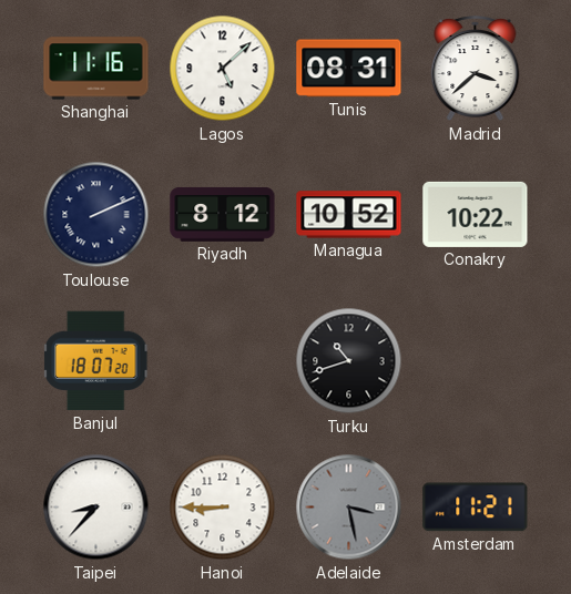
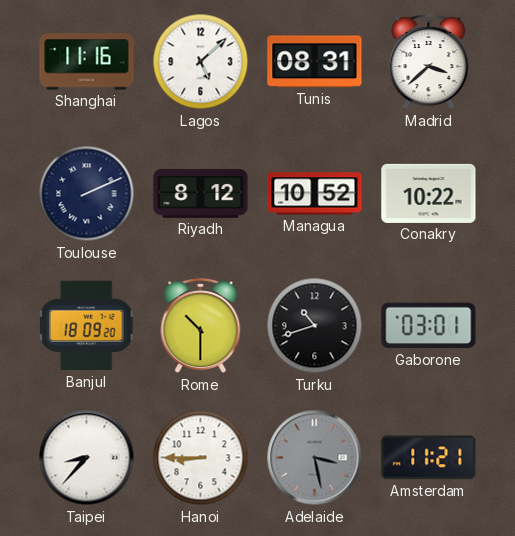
Banjul: 18:07 -> 18:09
Rome: none -> 10:30
Gaborone: none -> 03:01
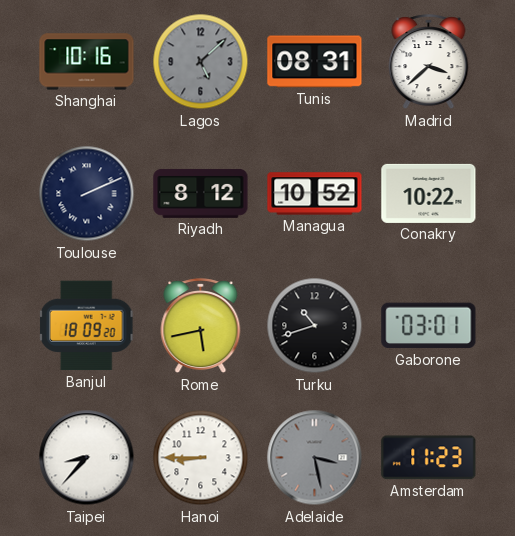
Shanghai: 11:16 -> 10:16
Lagos dial: white -> grey
Rome: 10:30 -> 5:43
Amsterdam: 11:21 -> 11:23
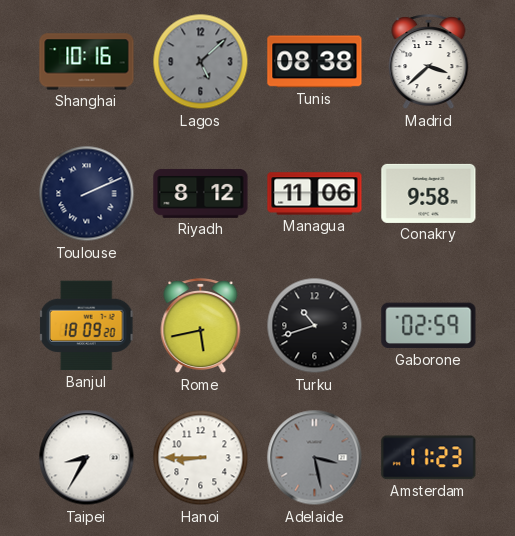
Tunis: 08:31 -> 08:38
Managua: 10:52 -> 11:06
Conakry: 10:22 -> 9:58
Gaborone: 03:01 -> 02:59
Taipei: 8:37 -> 8:35
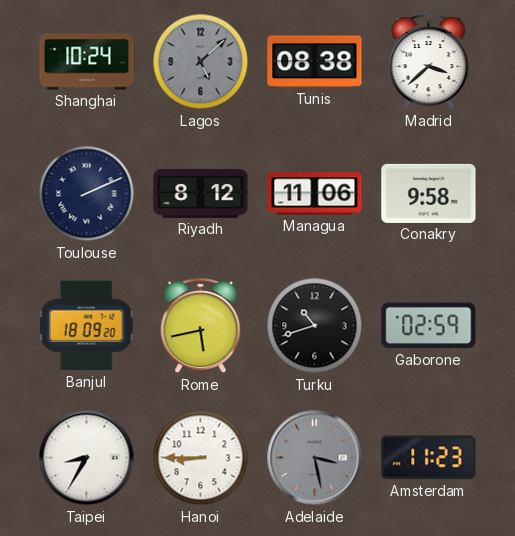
Shanghai: 10:16 -> 10:24
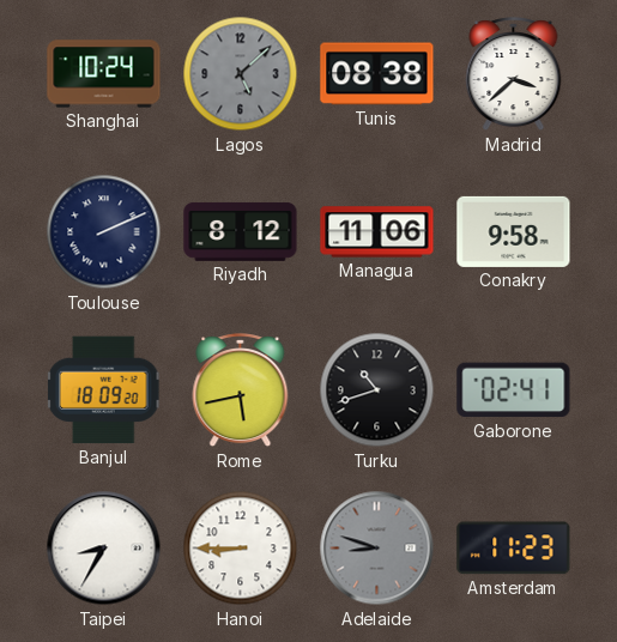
Gaborone: 02:59 -> 02:41
Adelaide: 3:28 -> 8:48
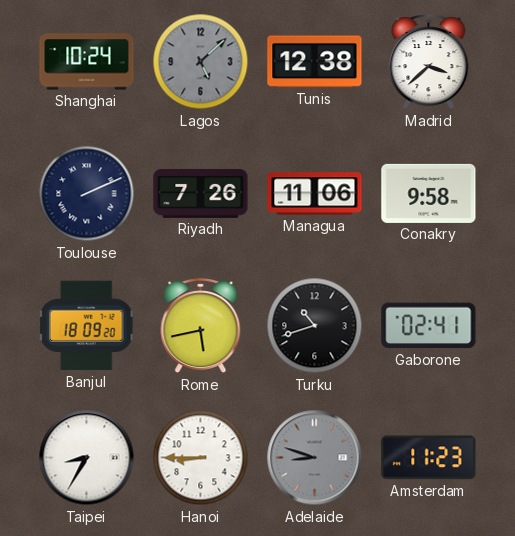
Tunis: 08:38 -> 12:38
Riyadh: 8:12 -> 7:26
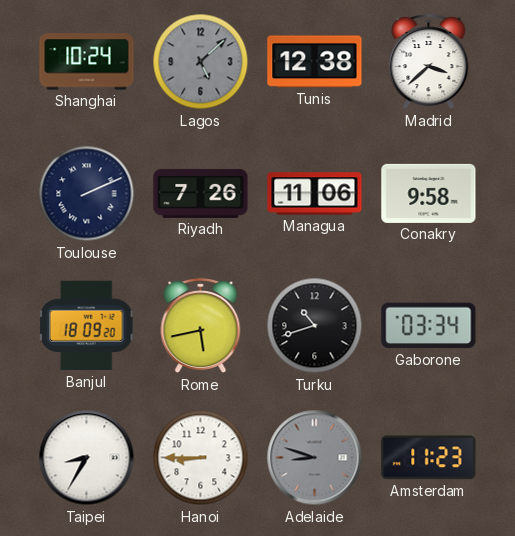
Gaborone: 02:41 -> 03:34
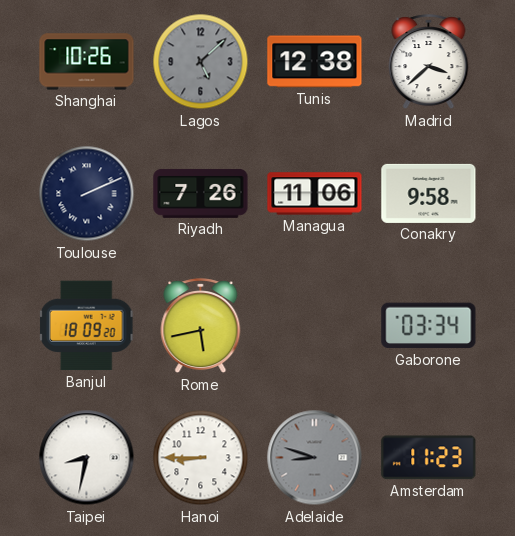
Shanghai: 10:24 -> 10:26
Turku: 10:42 -> none
Taipei: 8:35 -> 8:32
